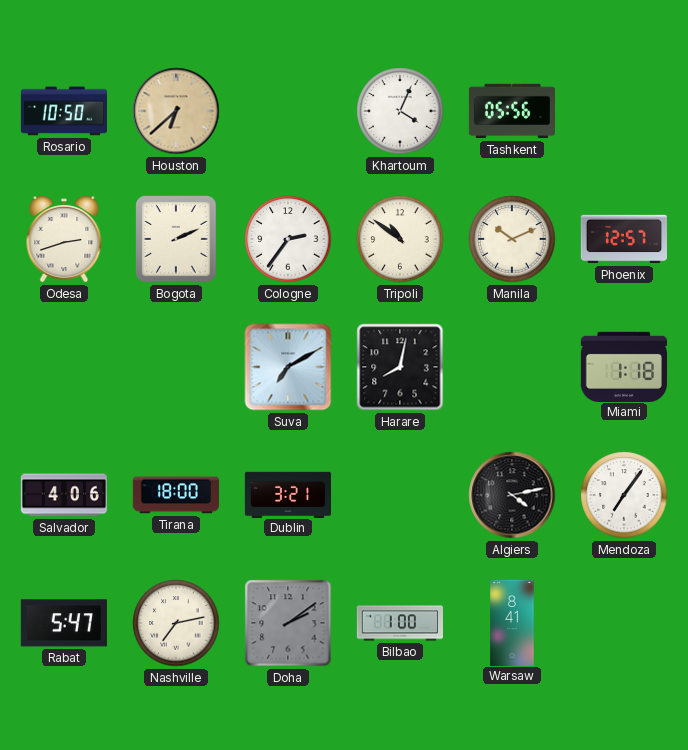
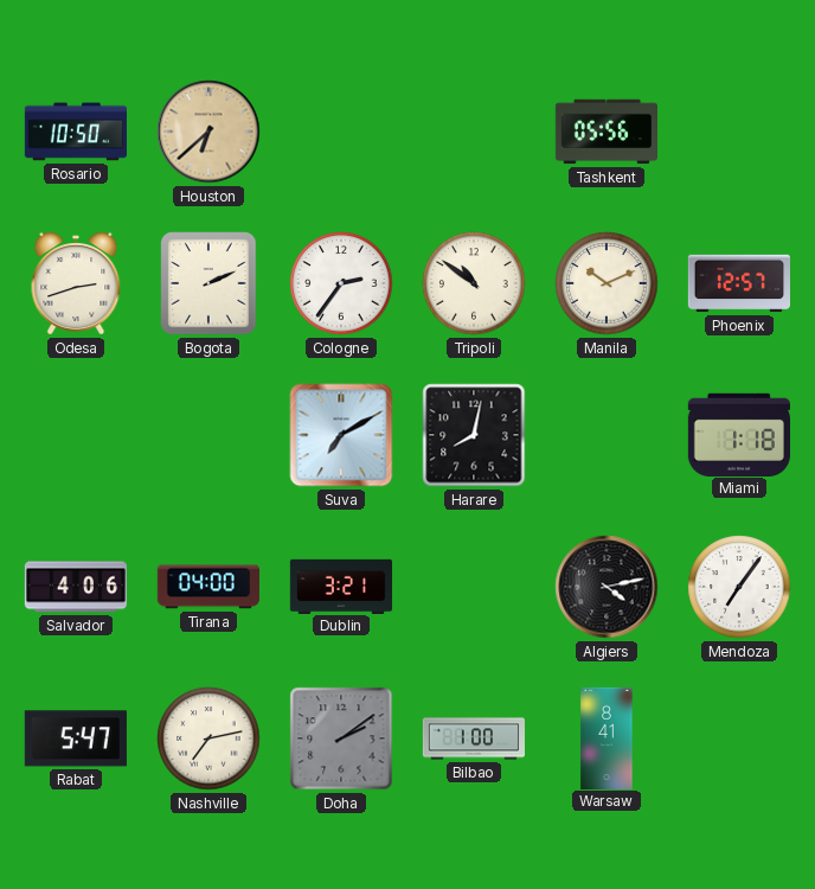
Khartoum: 4:04 -> none
Tirana: 18:00 -> 04:00
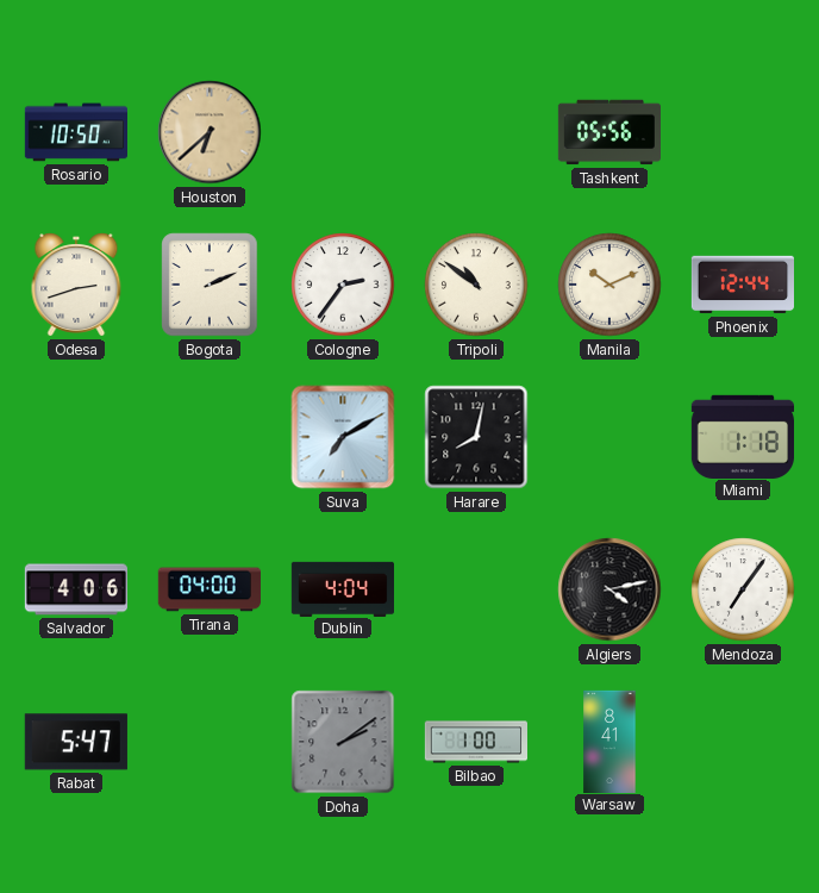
Phoenix: 12:57 -> 12:44
Dublin: 3:21 -> 4:04
Nashville: 7:13 -> none
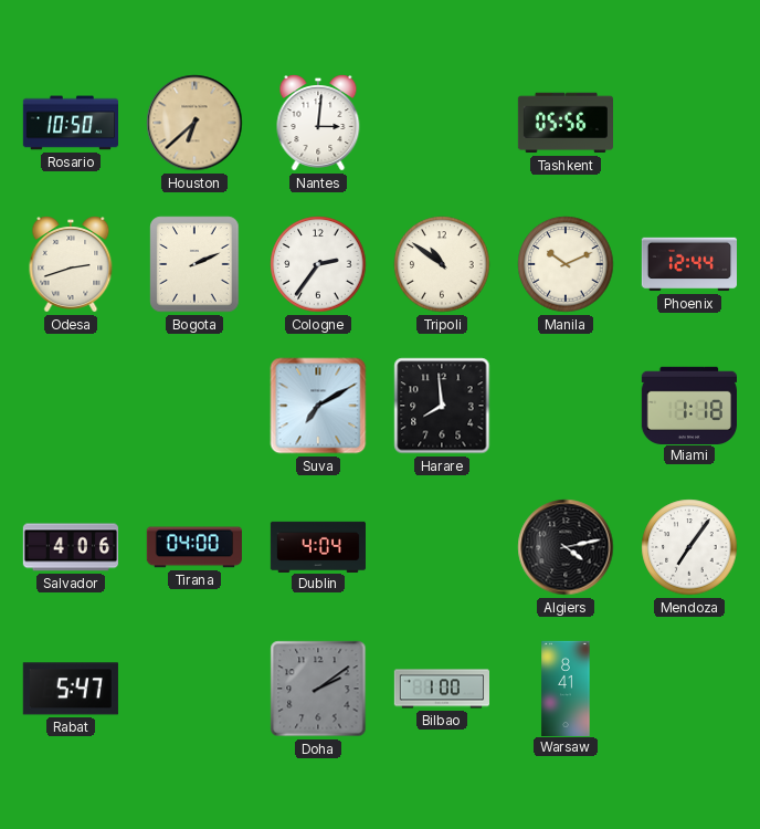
Nantes: none -> 3:01
Harare: 8:02 -> 7:59
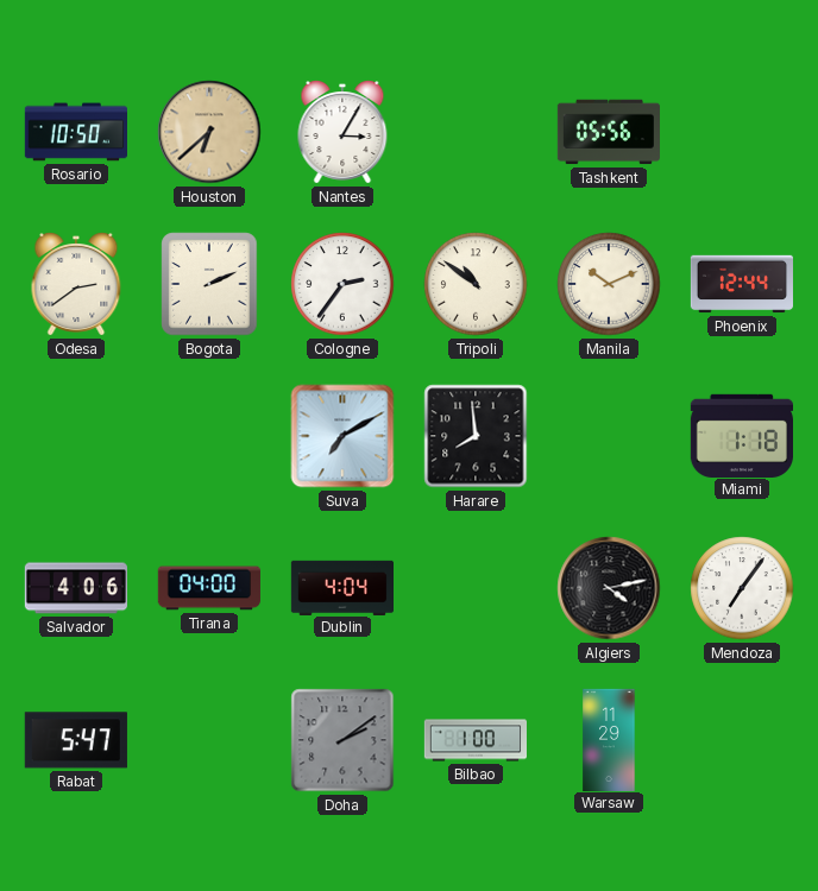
Nantes: 3:01 -> 3:05
Odesa: 2:42 -> 2:39
Warsaw: 8:41 -> 11:29
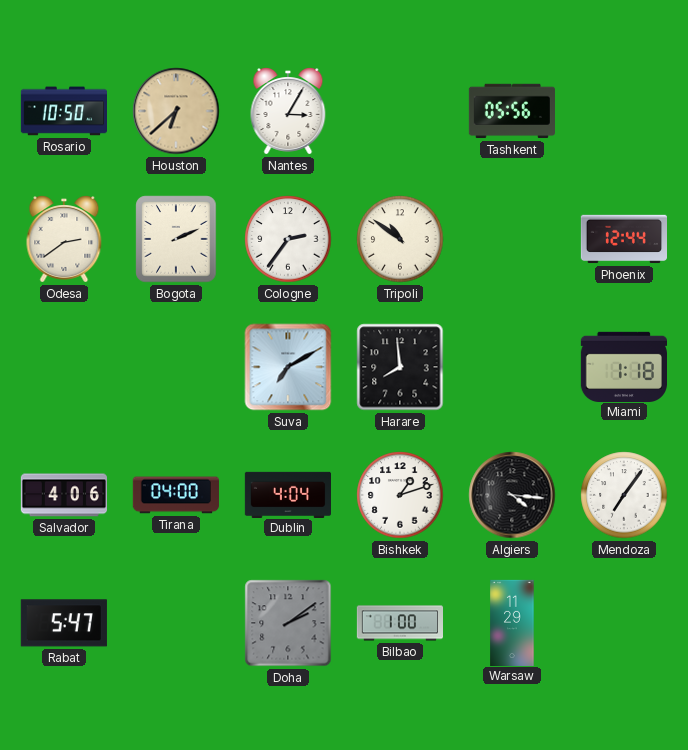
Manila: 10:11 -> none
Bishkek: none -> 1:12
Algiers: 4:13 -> 4:16
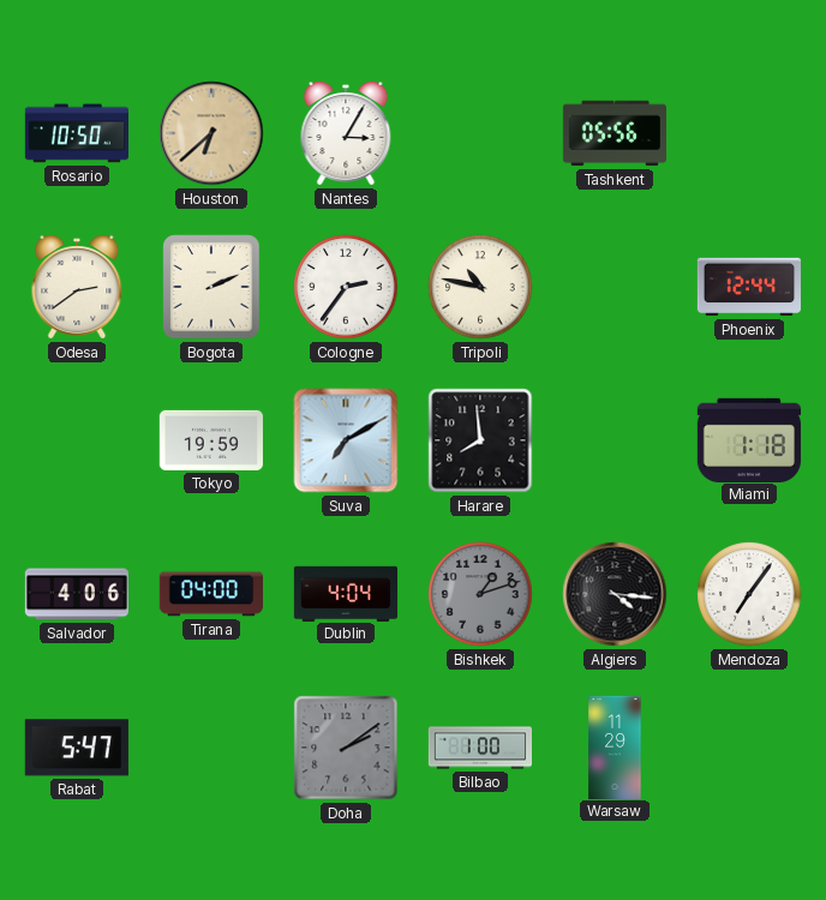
Tripoli: 10:51 -> 10:47
Tokyo: none -> 19:59
Bishkek dial: white -> grey
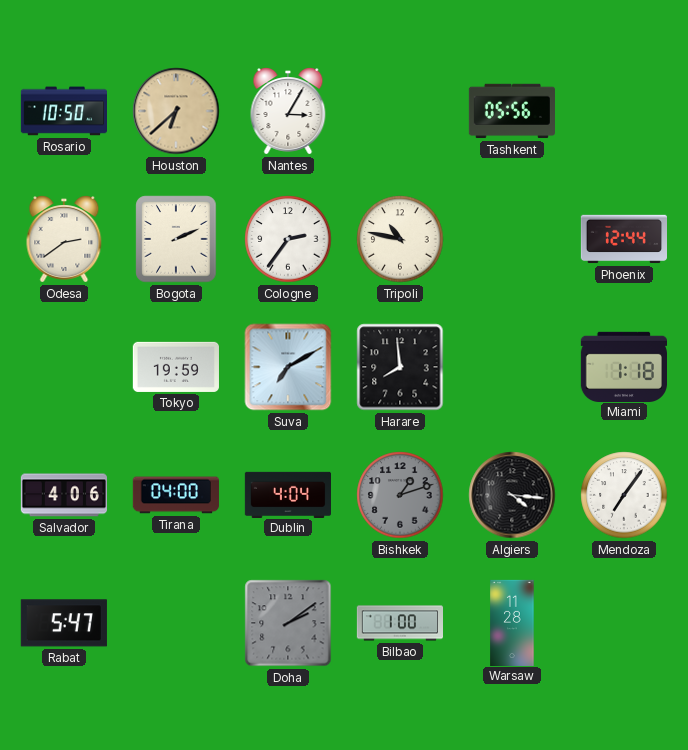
Warsaw: 11:29 -> 11:28
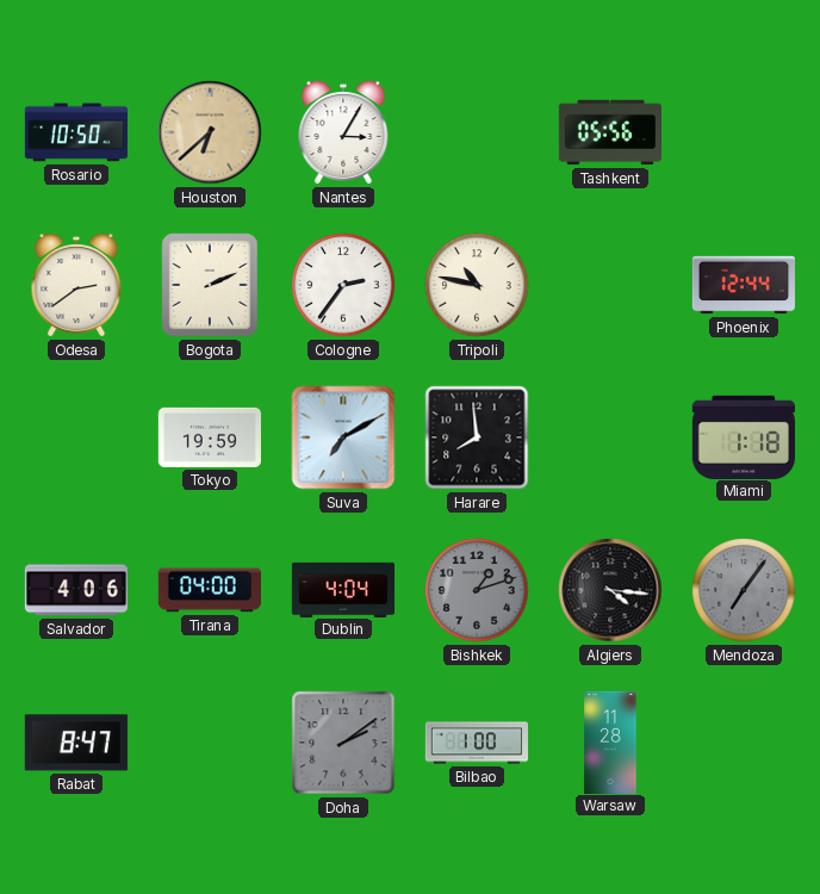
Mendoza dial: white -> grey
Rabat: 5:47 -> 8:47
